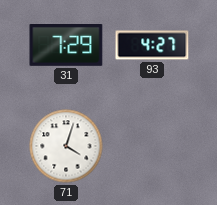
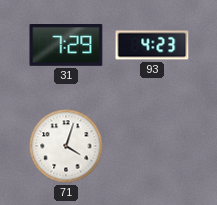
93: 4:27 -> 4:23
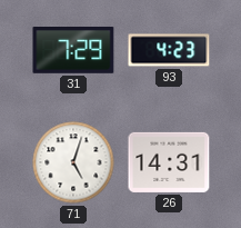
71: 4:03 -> 5:03
26: none -> 14:31
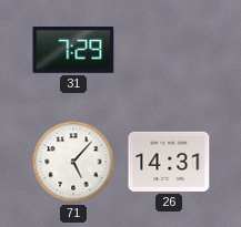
93: 4:23 -> none
71: 5:03 -> 5:07
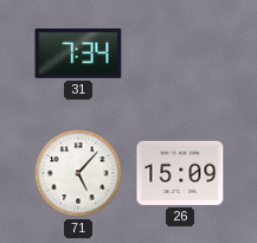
31: 7:29 -> 7:34
26: 14:31 -> 15:09
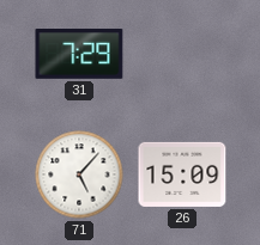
31: 7:34 -> 7:29
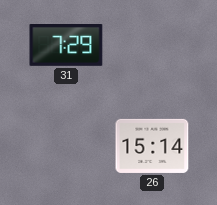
71: 5:07 -> none
26: 15:09 -> 15:14
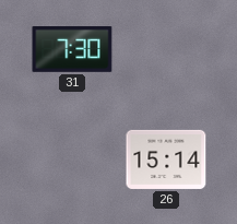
31: 7:29 -> 7:30
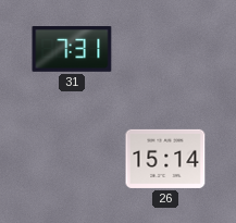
31: 7:30 -> 7:31
